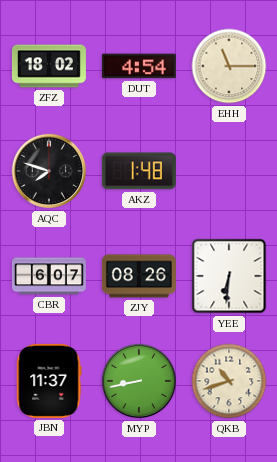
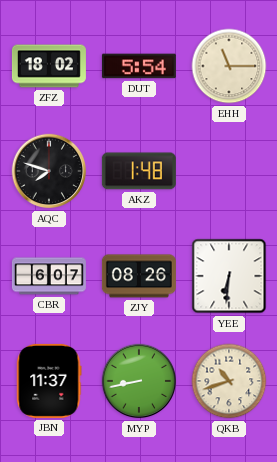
DUT: 4:54 -> 5:54
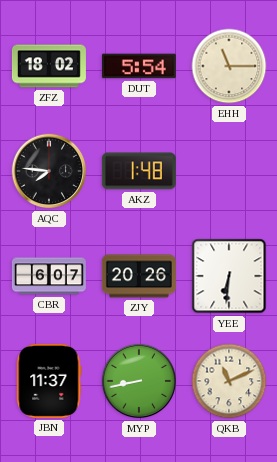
AQC: 7:48 -> 7:46
ZJY: 08:26 -> 20:26
QKB: 10:42 -> 11:11
